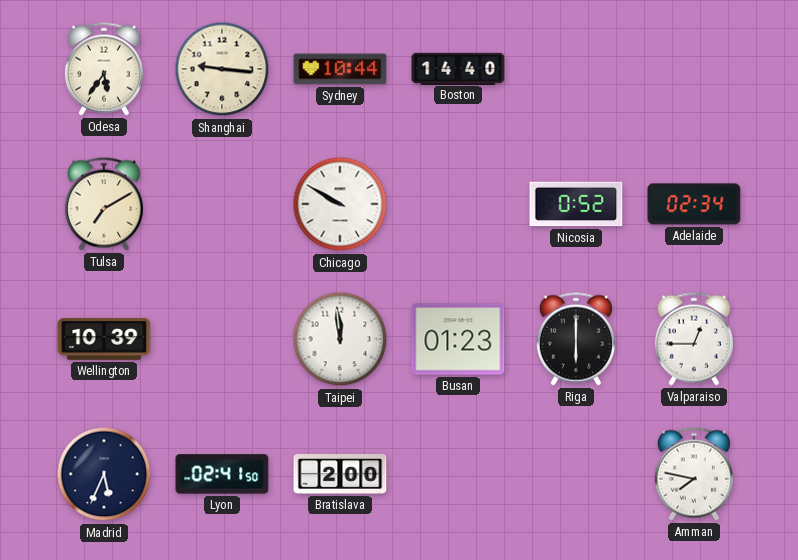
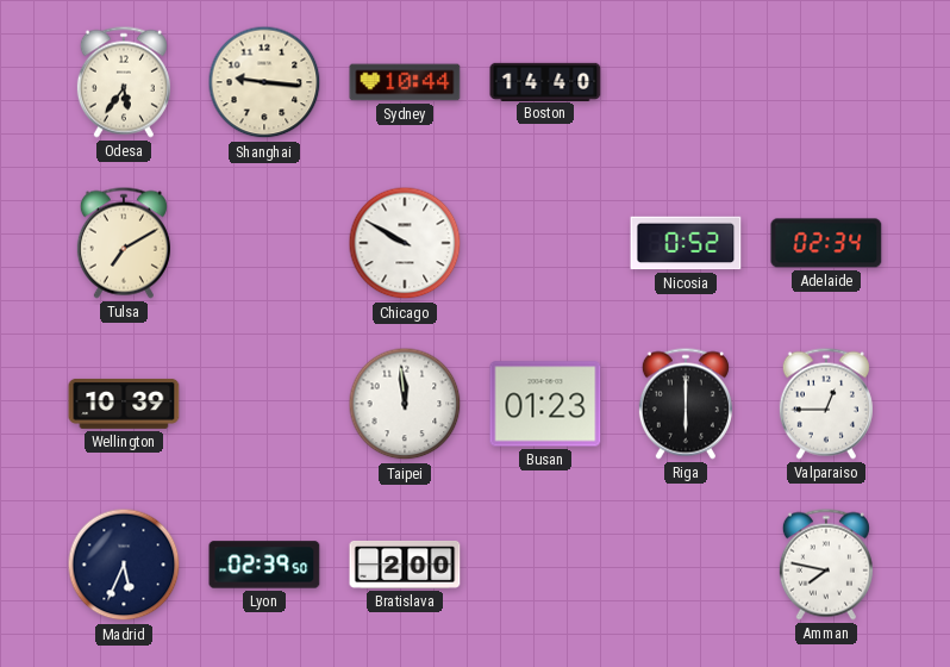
Lyon: 02:41 -> 02:39
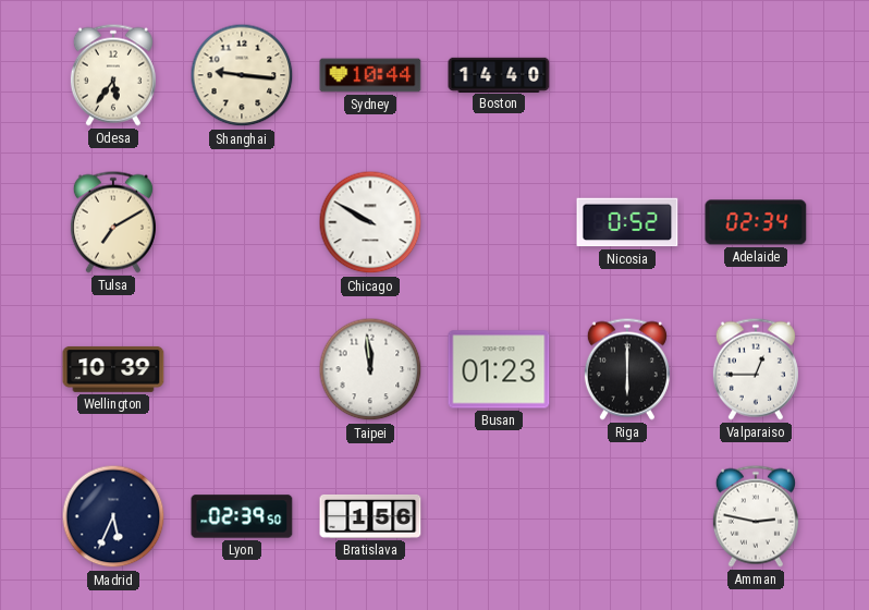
Bratislava: 2:00 -> 1:56
Amman: 7:47 -> 2:47
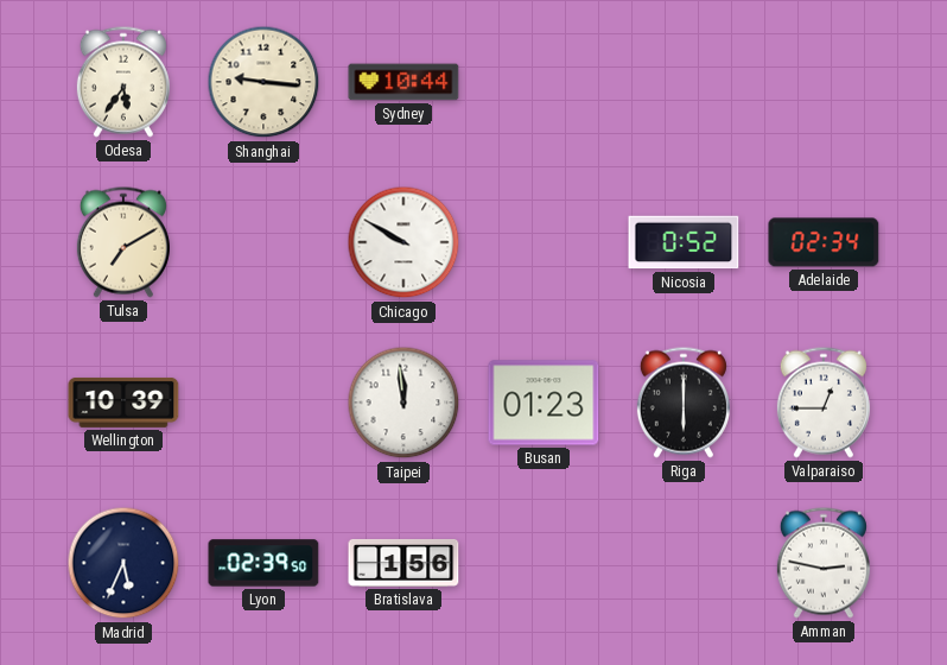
Boston: 14:40 -> none
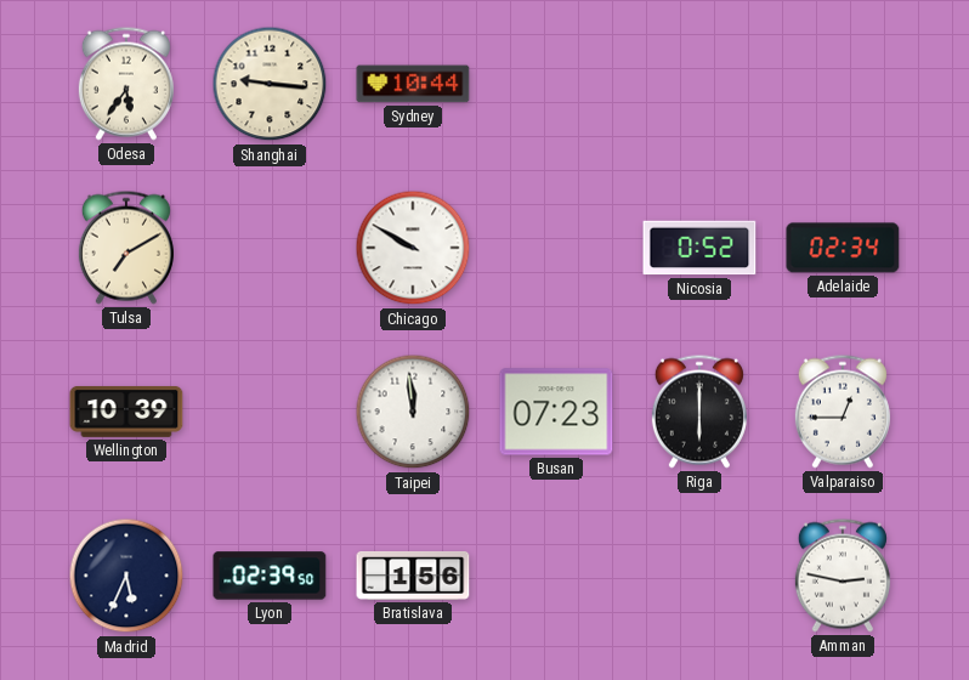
Busan: 01:23 -> 07:23
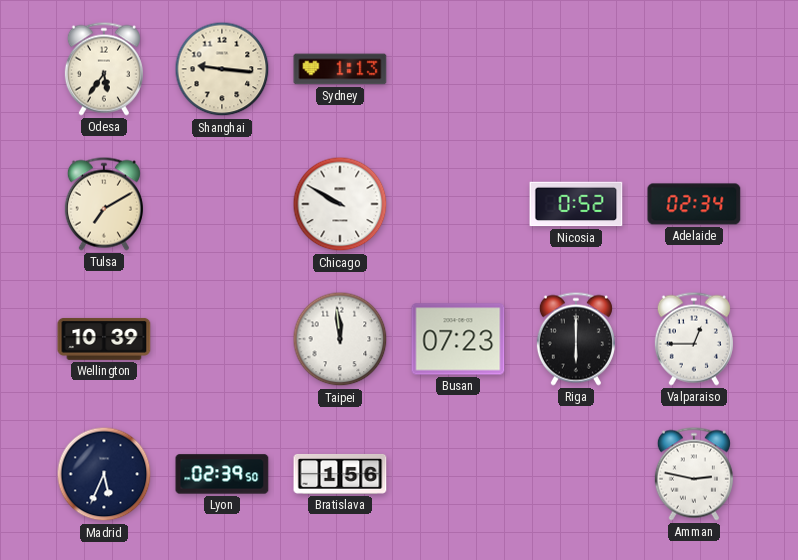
Sydney: 10:44 -> 1:13
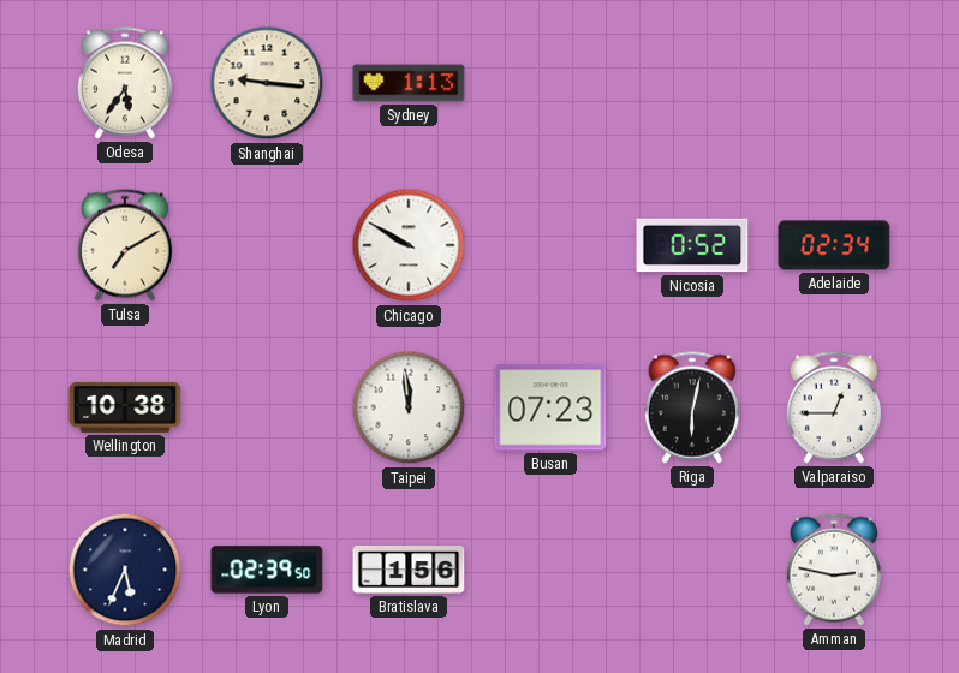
Wellington: 10:39 -> 10:38
Riga: 6:00 -> 6:02
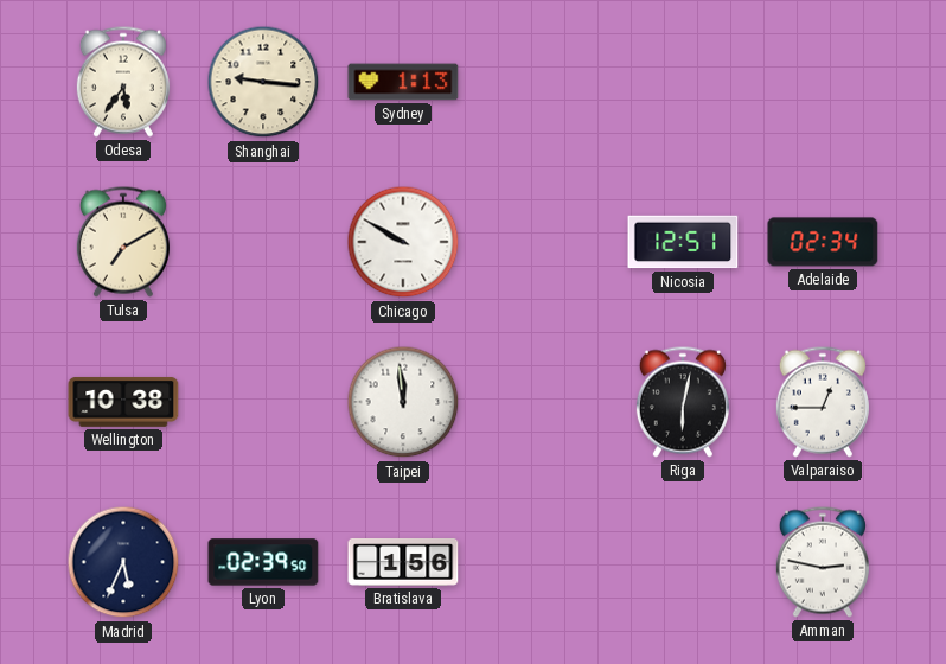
Nicosia: 0:52 -> 12:51
Busan: 07:23 -> none
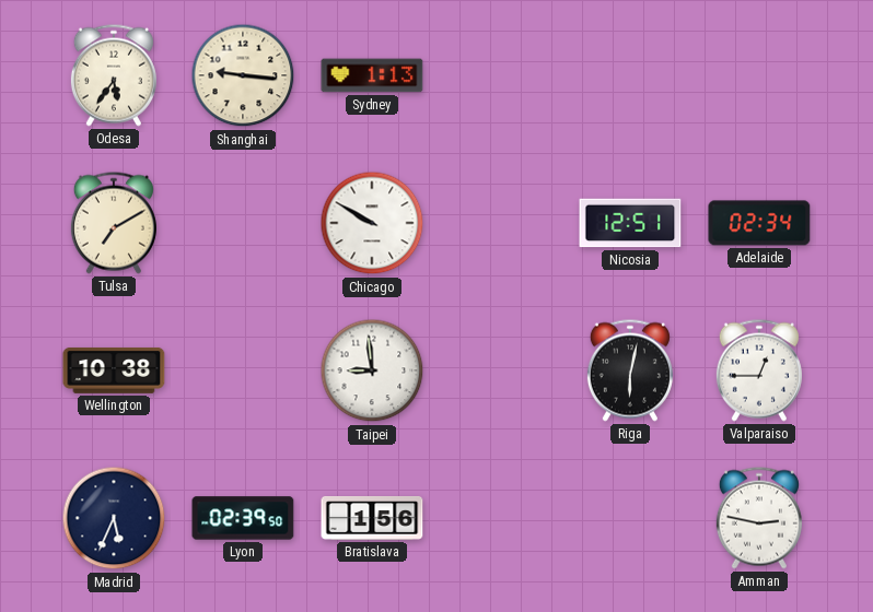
Taipei: 11:59 -> 8:59
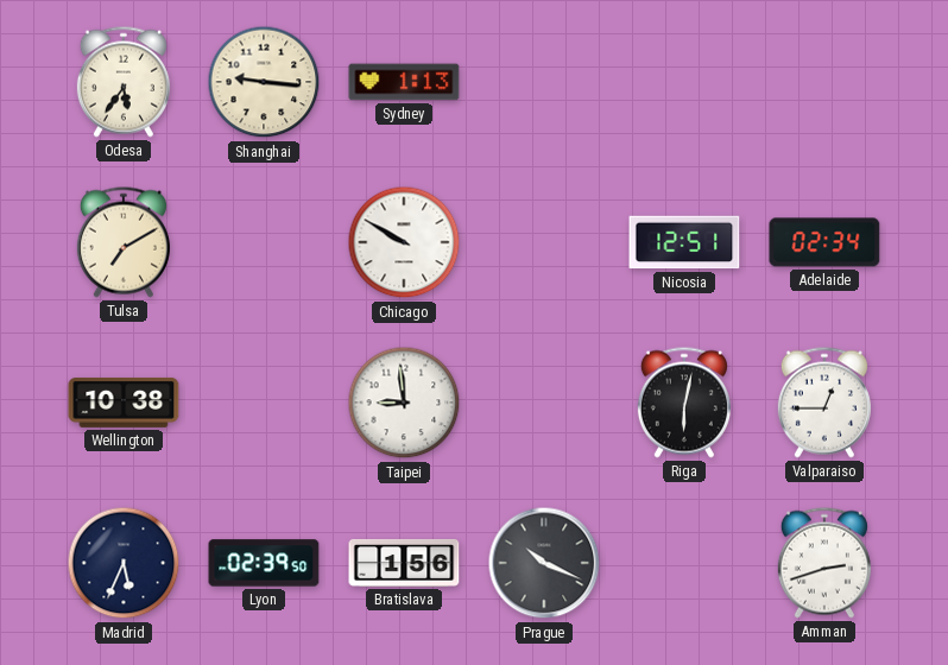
Prague: none -> 10:19
Amman: 2:47 -> 2:42
